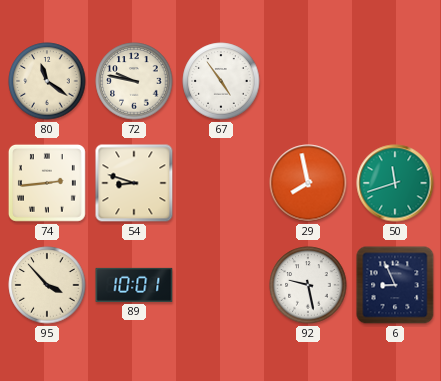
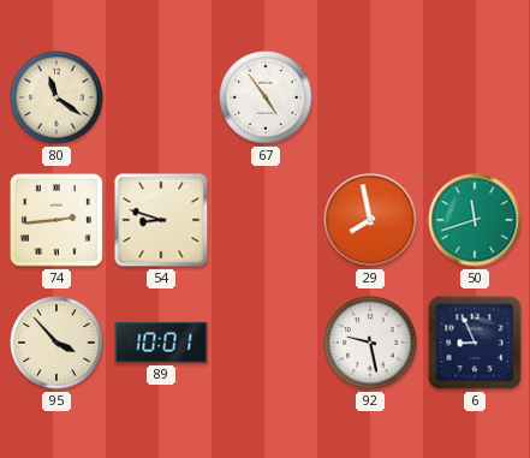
72: 9:47 -> none
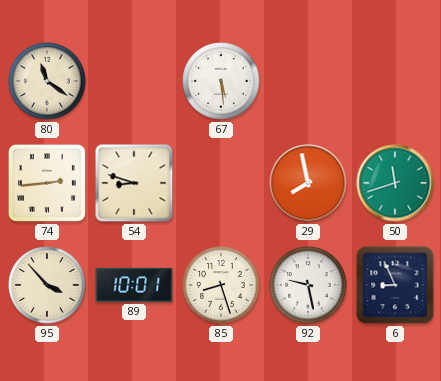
67: 4:54 -> 5:29
85: none -> 8:27
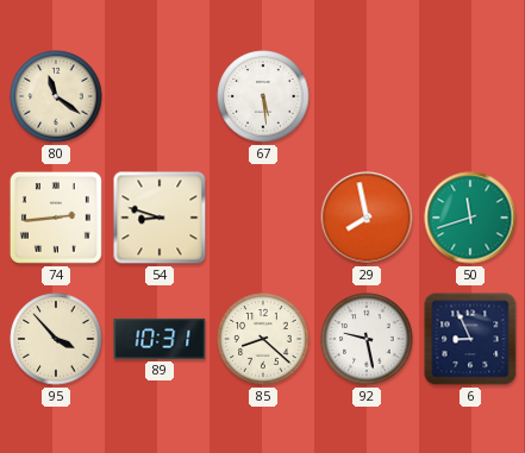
89: 10:01 -> 10:31
85: 8:27 -> 8:22
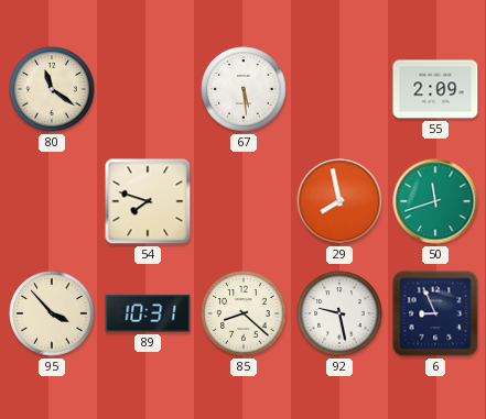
55: none -> 2:09
74: 2:44 -> none
54: 8:48 -> 7:48
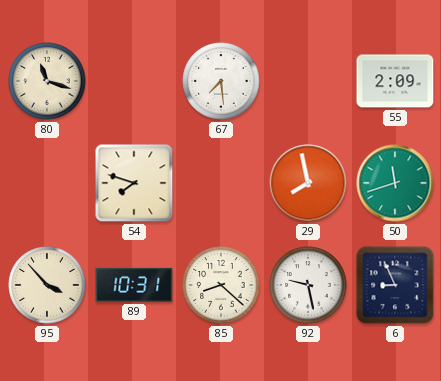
80: 11:21 -> 11:18
67: 5:29 -> 7:29
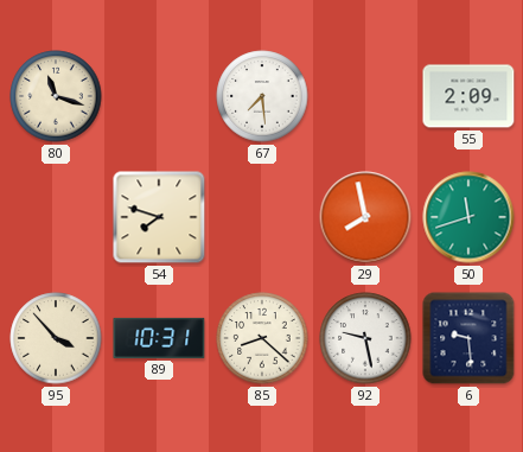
6: 8:56 -> 9:29
